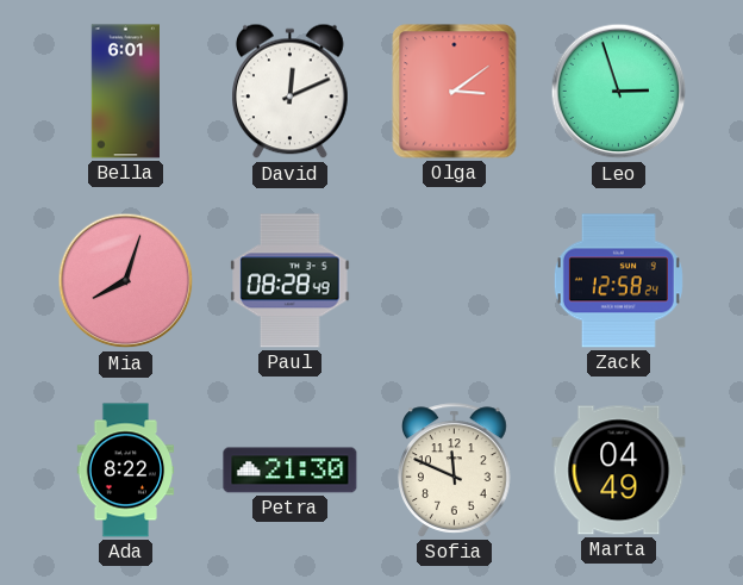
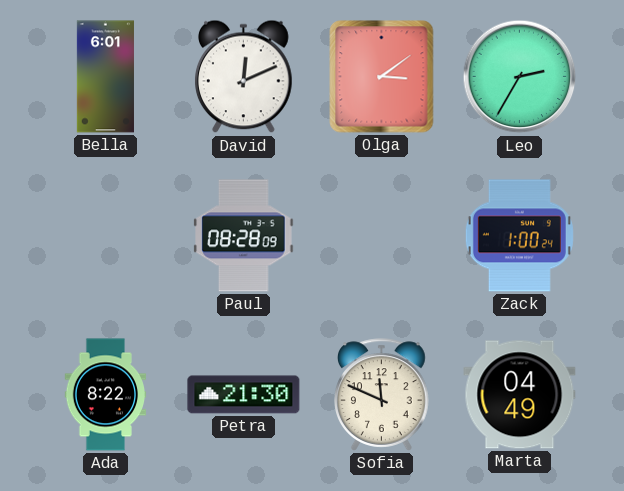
Leo: 2:57 -> 2:35
Mia: 8:03 -> none
Paul: 08:28:49 -> 08:28:09
Zack: 12:58 -> 1:00
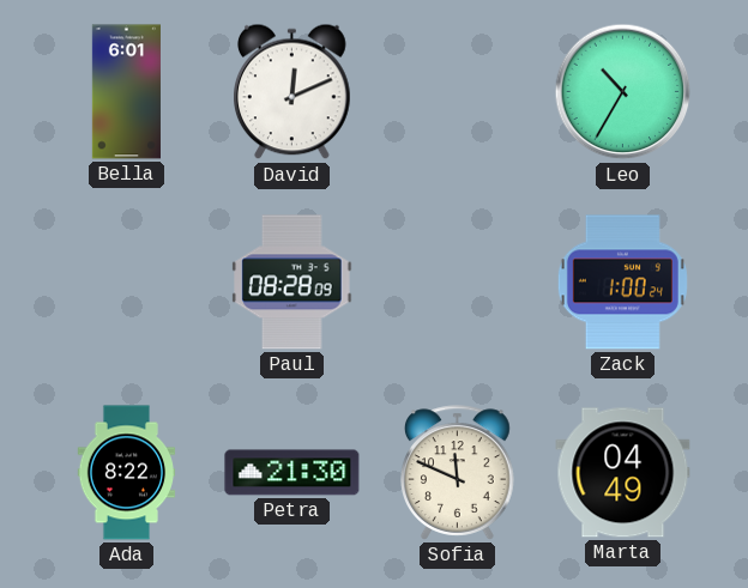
Olga: 3:09 -> none
Leo: 2:35 -> 10:35
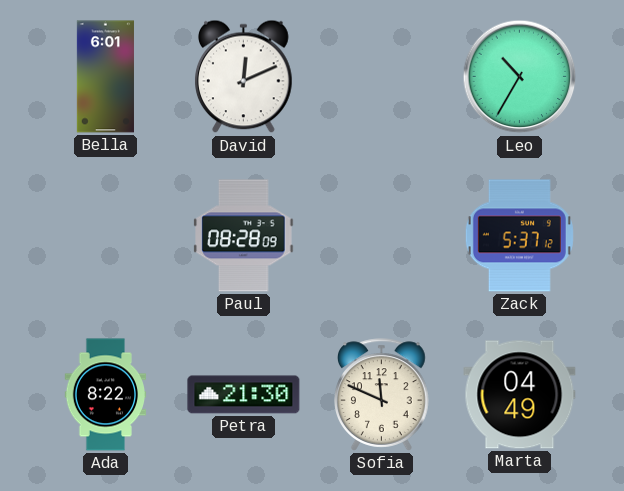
Zack: 1:00 -> 5:37
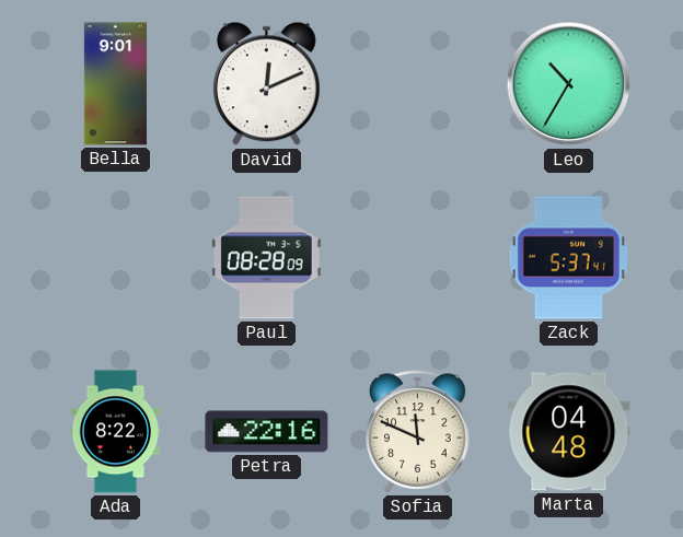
Bella: 6:01 -> 9:01
Zack: 5:37:12 -> 5:37:41
Petra: 21:30 -> 22:16
Marta: 04:49 -> 04:48
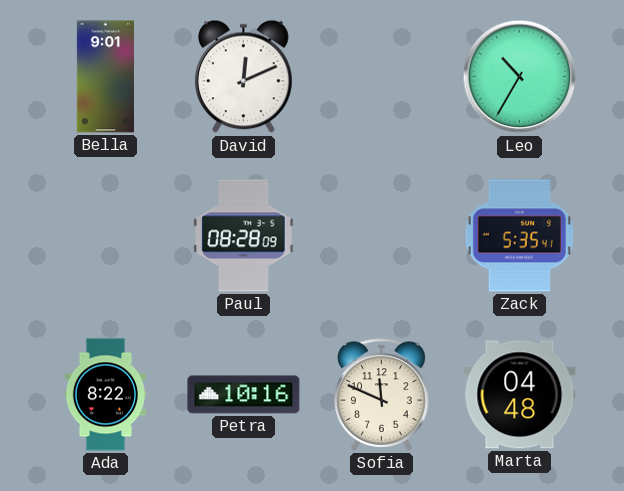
Zack: 5:37 -> 5:35
Petra: 22:16 -> 10:16
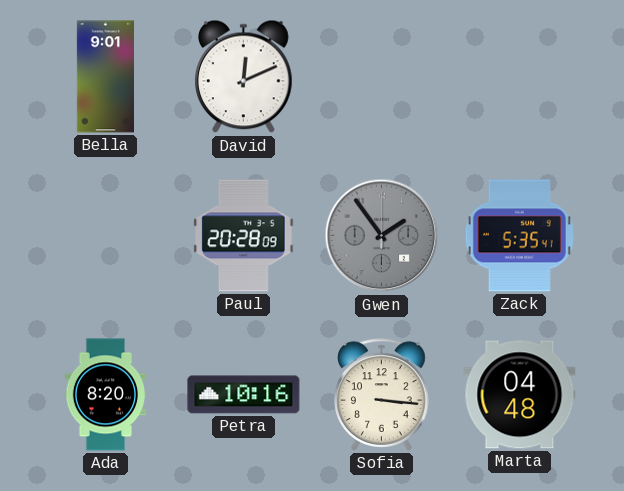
Leo: 10:35 -> none
Paul: 08:28 -> 20:28
Gwen: none -> 1:54
Ada: 8:22 -> 8:20
Sofia: 11:49 -> 3:16
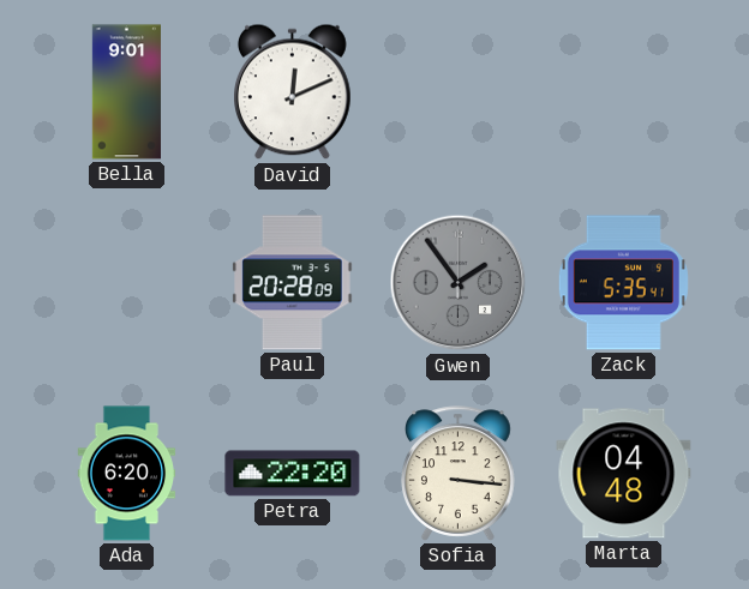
Ada: 8:20 -> 6:20
Petra: 10:16 -> 22:20
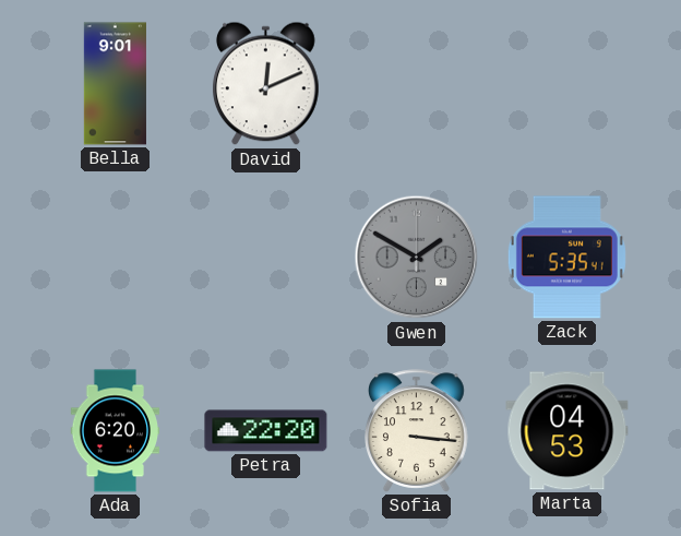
Paul: 20:28 -> none
Gwen: 1:54 -> 1:50
Marta: 04:48 -> 04:53
